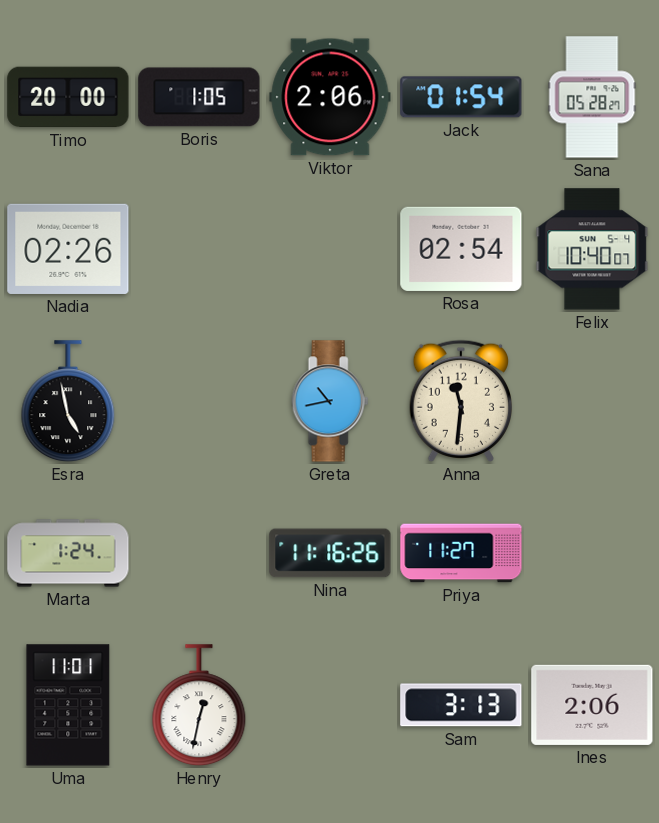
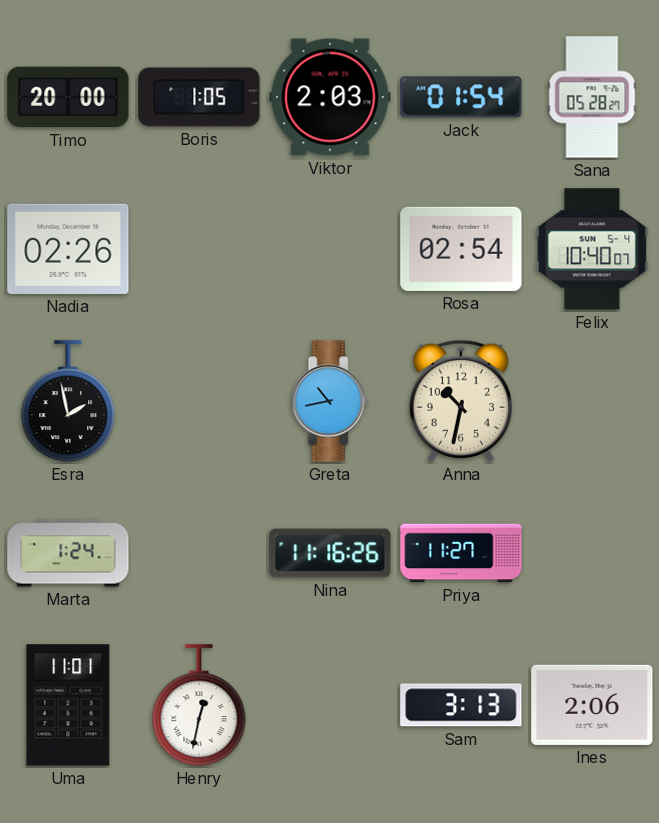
Viktor: 2:06 -> 2:03
Esra: 4:58 -> 1:58
Anna: 11:31 -> 10:32
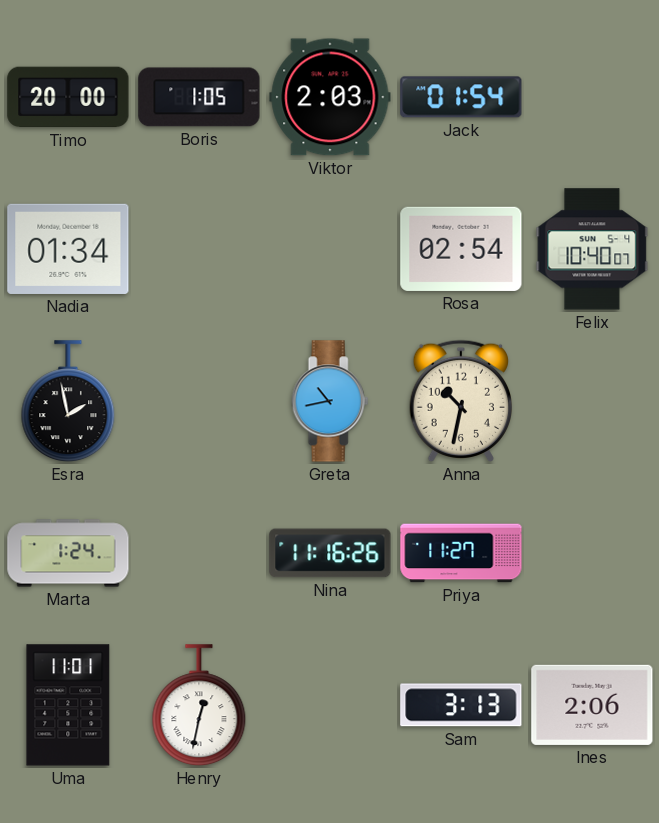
Sana: 05:28 -> none
Nadia: 02:26 -> 01:34
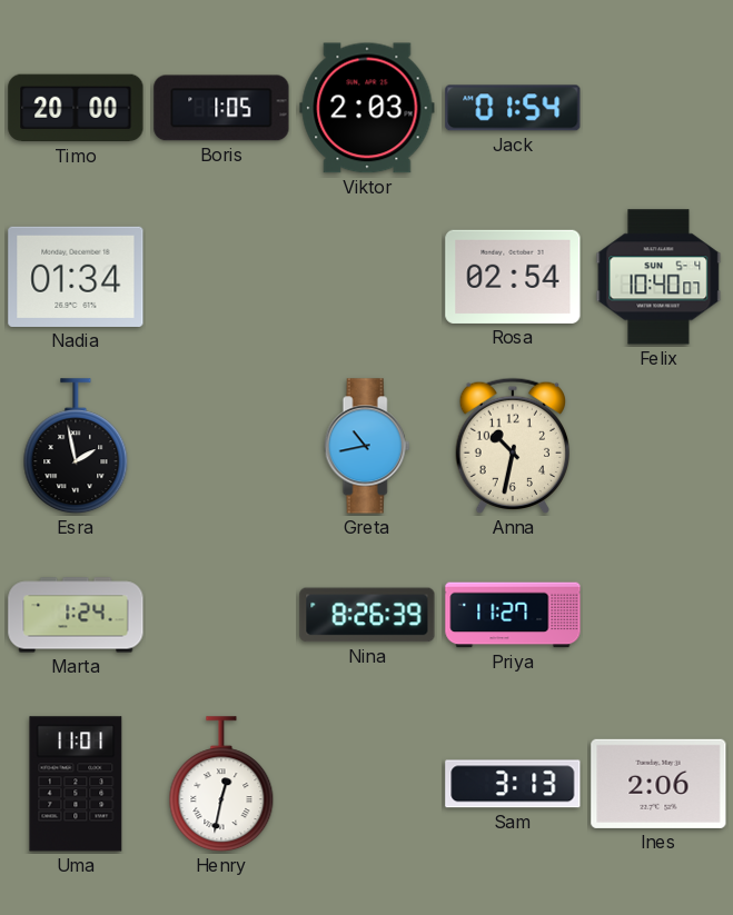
Nina: 11:16 -> 8:26
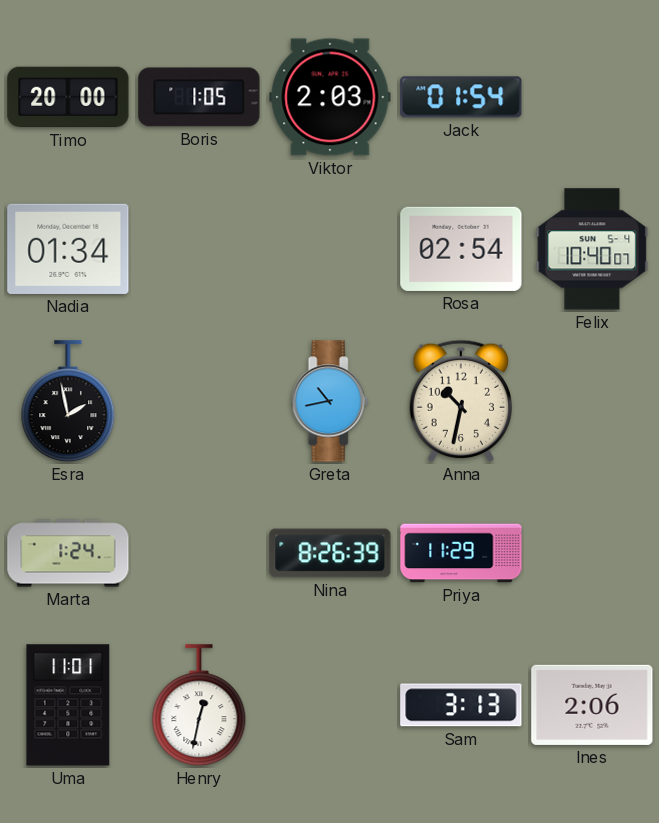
Priya: 11:27 -> 11:29
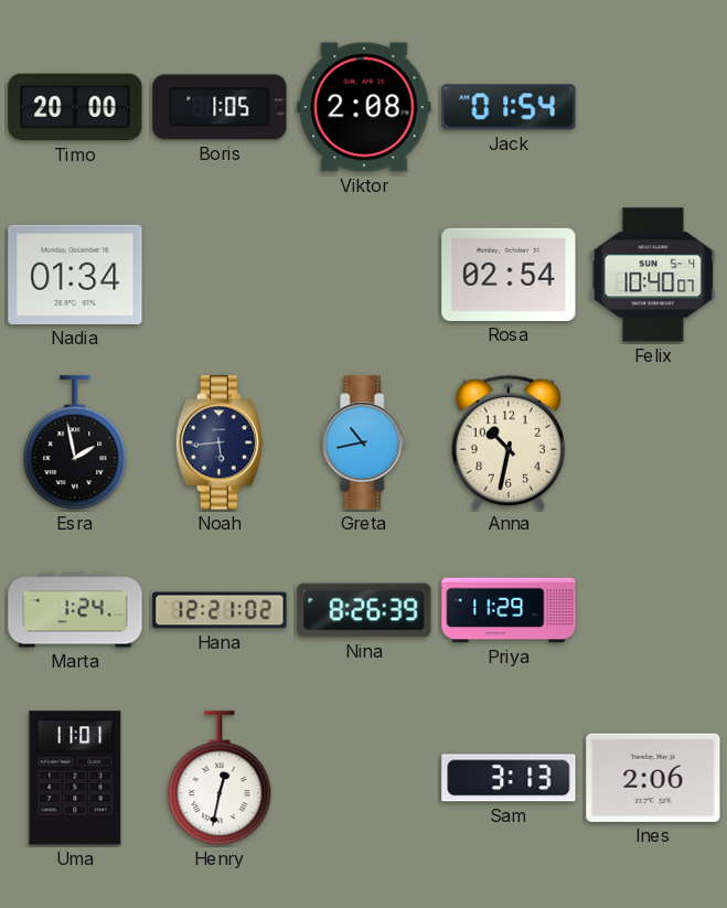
Viktor: 2:03 -> 2:08
Noah: none -> 5:44
Hana: none -> 12:21
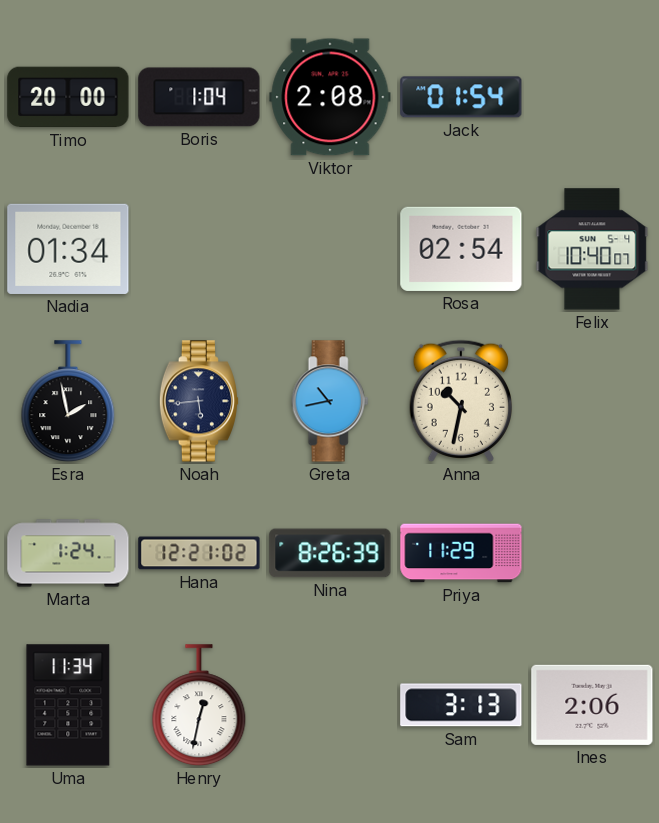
Boris: 1:05 -> 1:04
Uma: 11:01 -> 11:34
